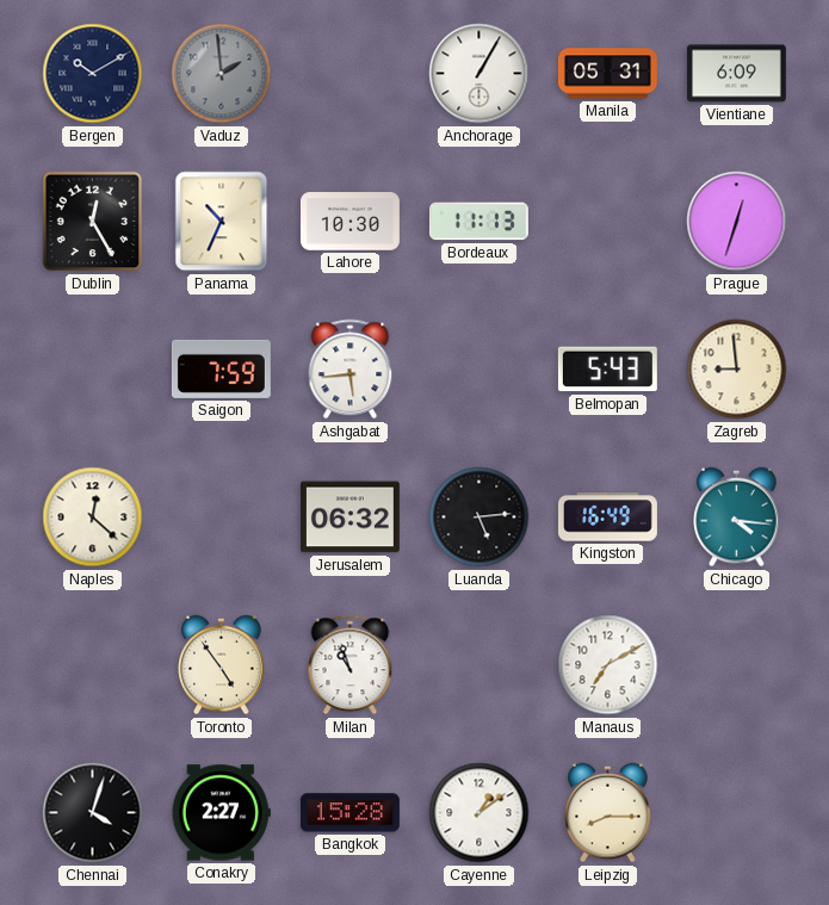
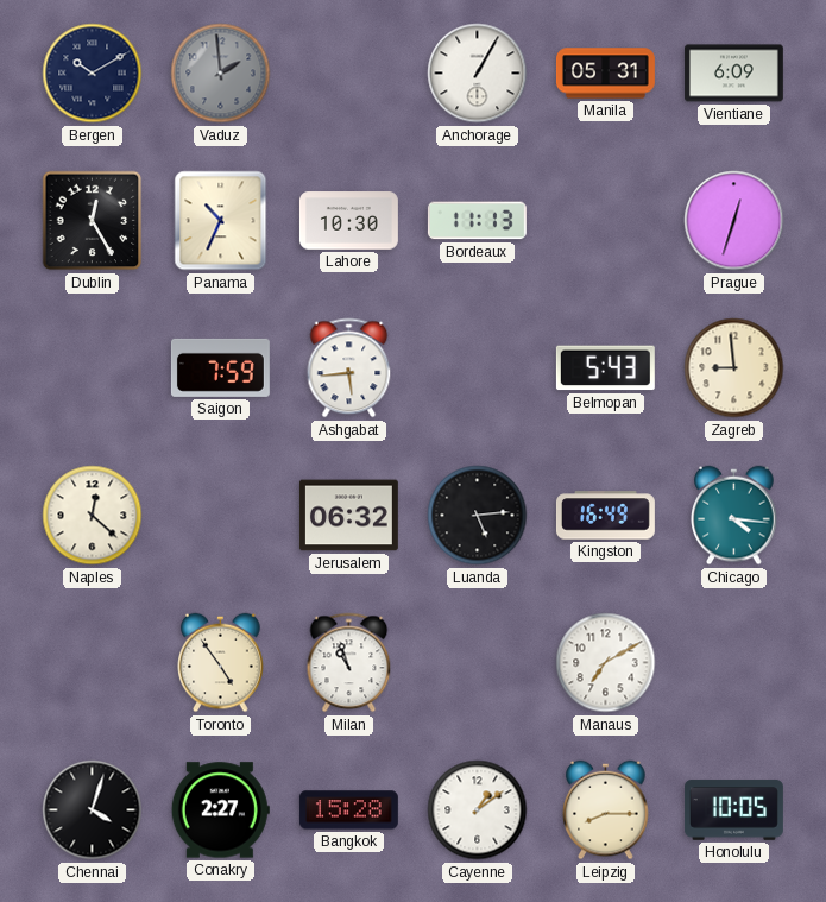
Honolulu: none -> 10:05
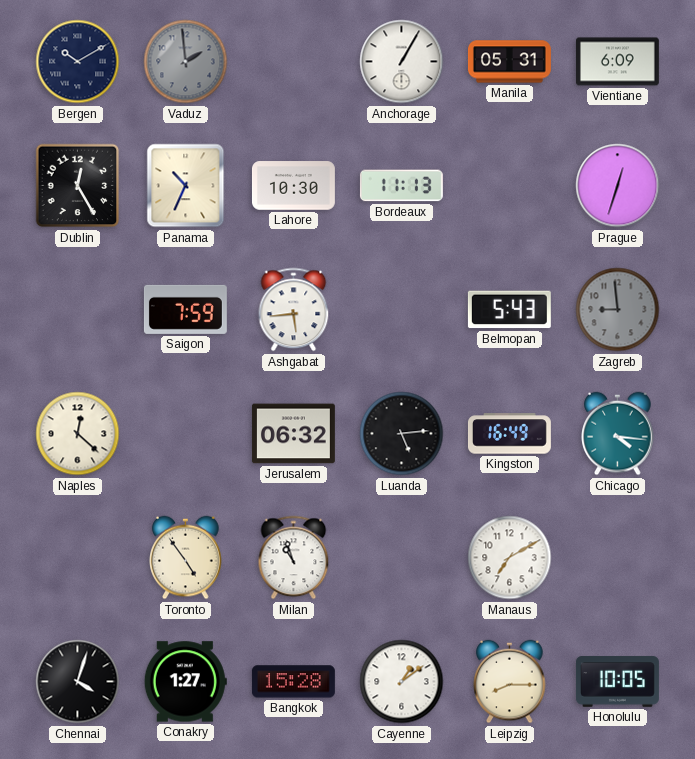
Zagreb dial: cream -> grey
Conakry: 2:27 -> 1:27
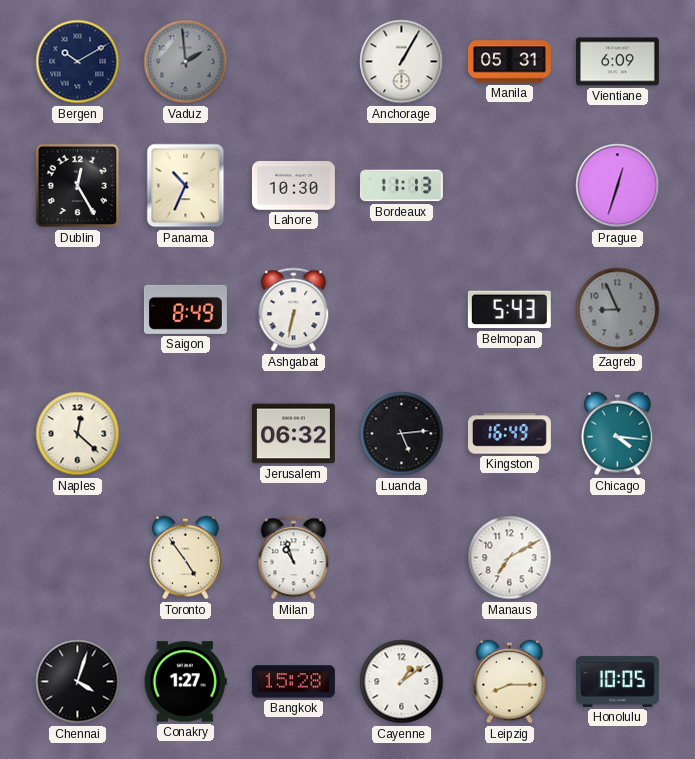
Saigon: 7:59 -> 8:49
Ashgabat: 5:44 -> 6:32
Zagreb: 8:59 -> 8:56
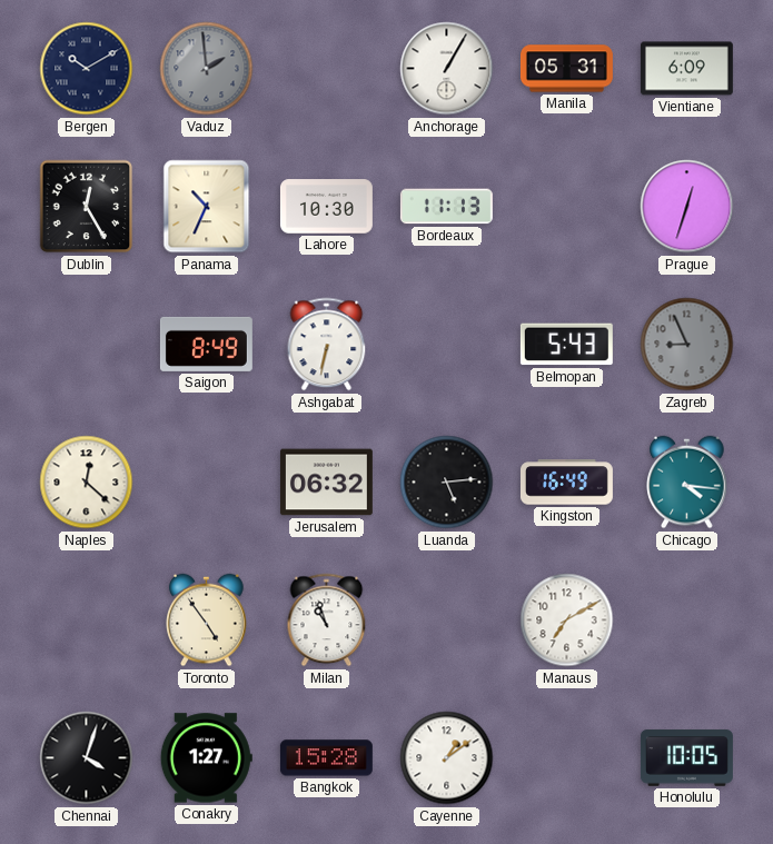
Leipzig: 8:15 -> none
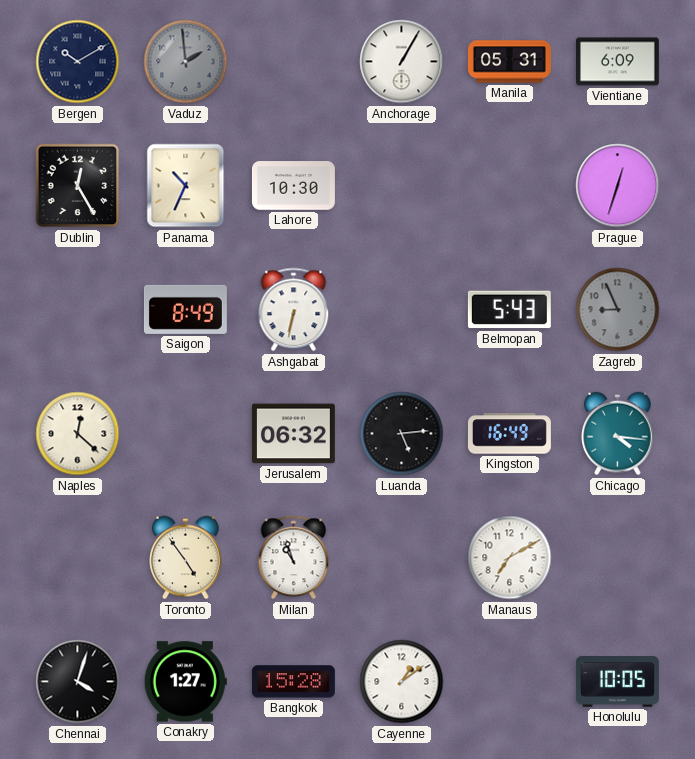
Bordeaux: 11:13 -> none
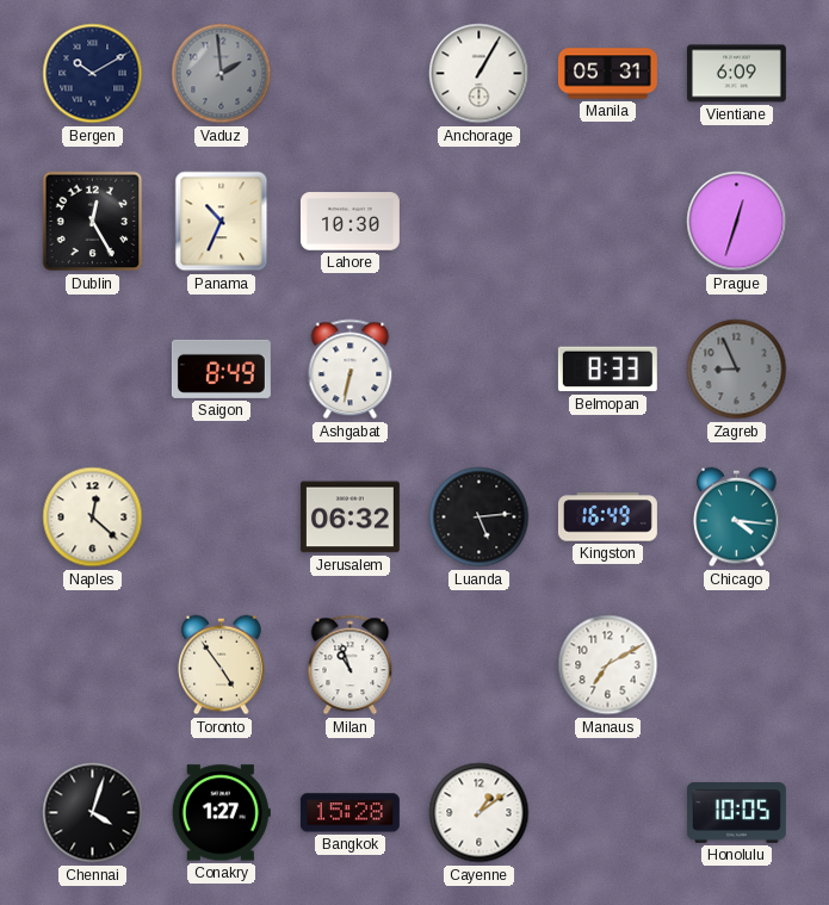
Belmopan: 5:43 -> 8:33
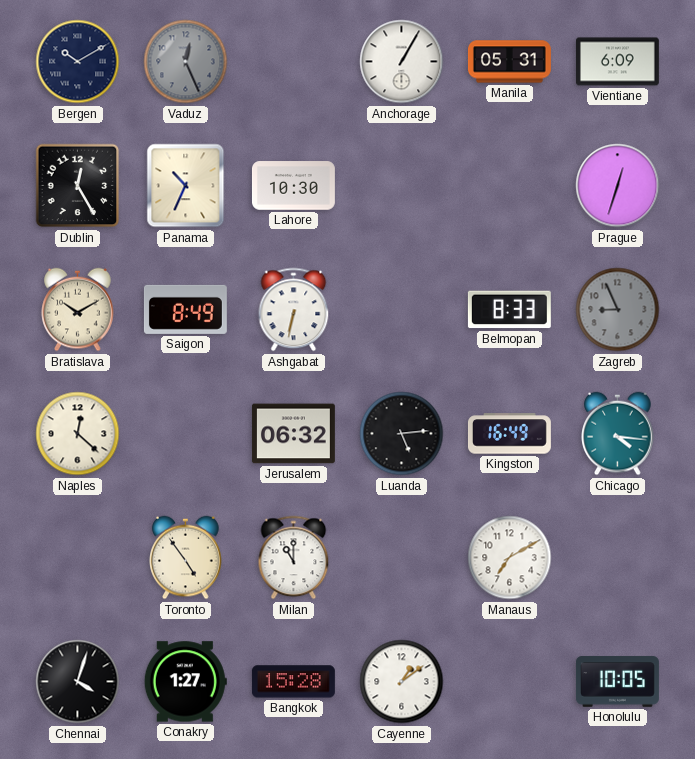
Vaduz: 1:59 -> 12:26
Bratislava: none -> 10:10
Milan: 10:57 -> 11:00
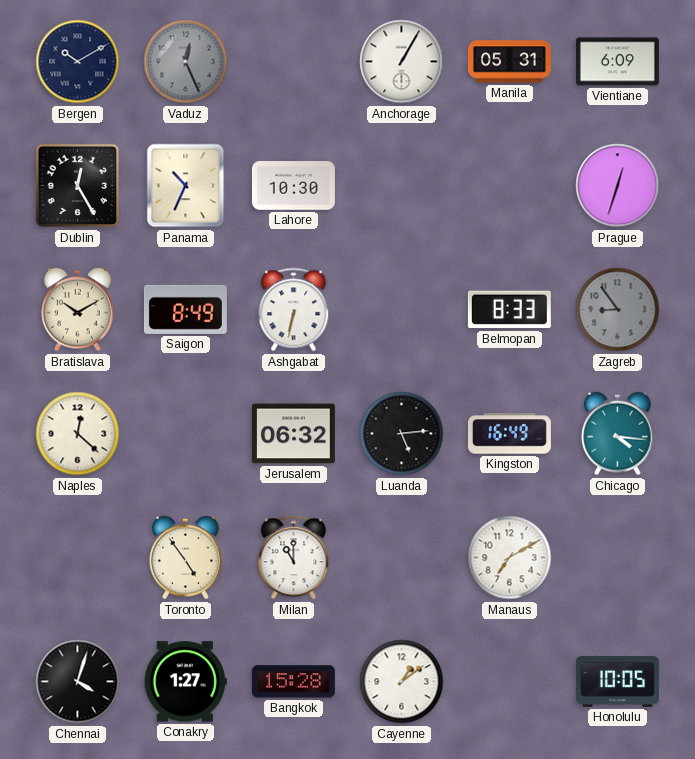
Zagreb: 8:56 -> 8:54
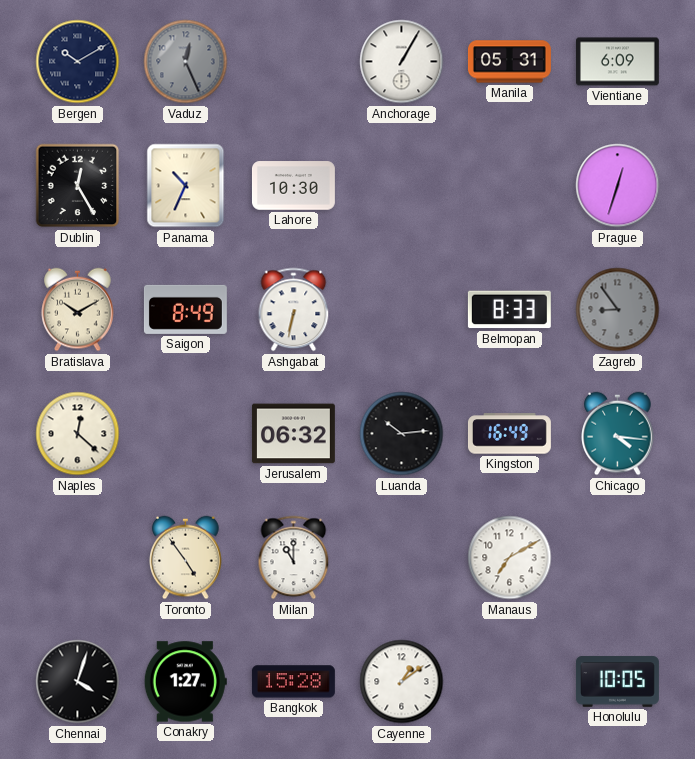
Luanda: 5:14 -> 10:14
